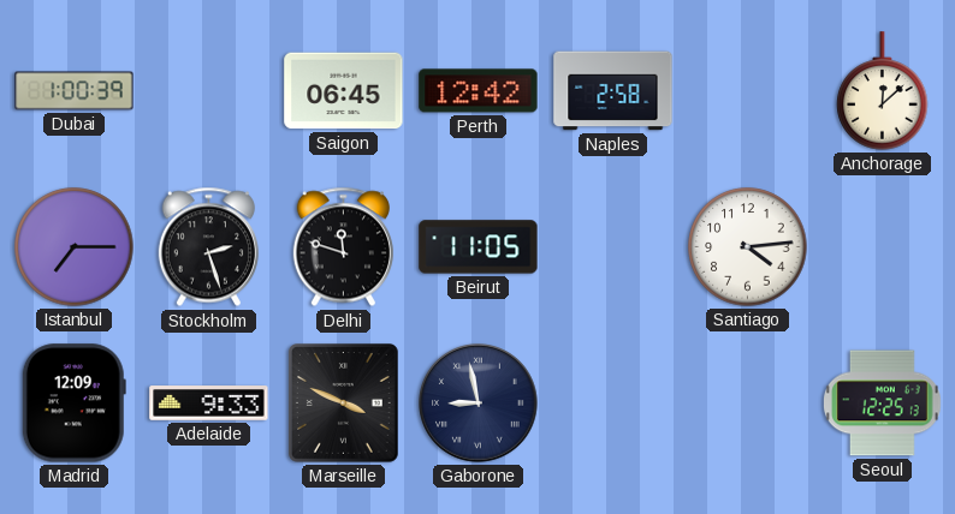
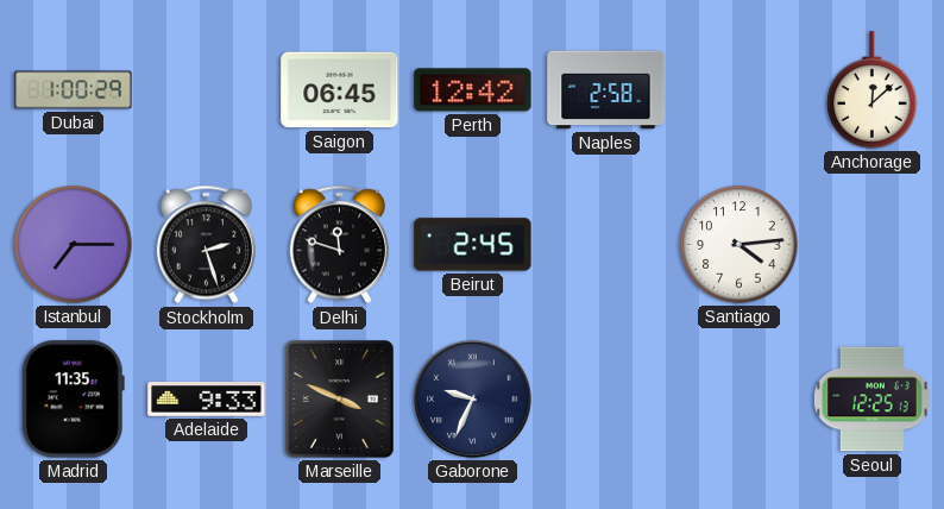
Dubai: 1:00:39 -> 1:00:29
Beirut: 11:05 -> 2:45
Madrid: 12:09 -> 11:35
Gaborone: 8:58 -> 9:34
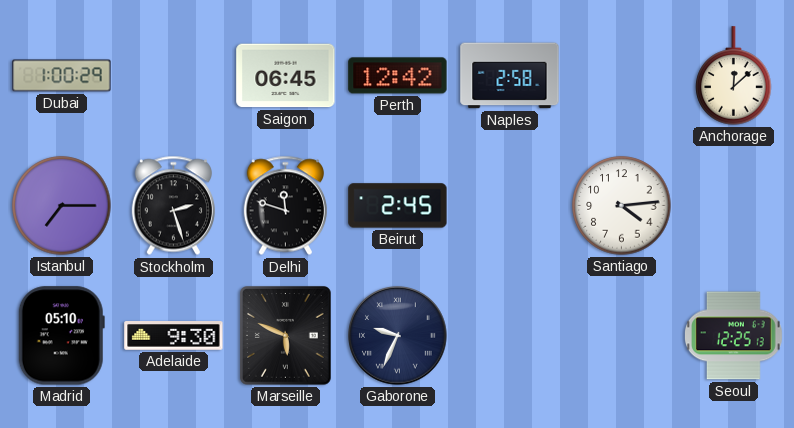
Madrid: 11:35 -> 05:10
Adelaide: 9:33 -> 9:30
Marseille: 3:49 -> 5:49
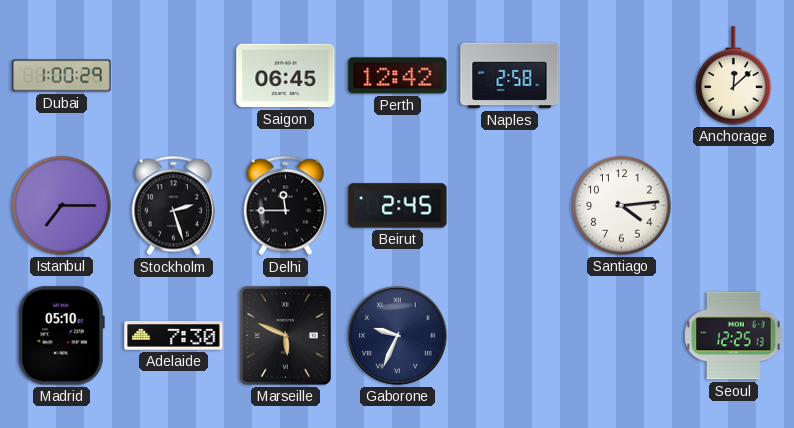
Delhi: 11:48 -> 11:45
Adelaide: 9:30 -> 7:30
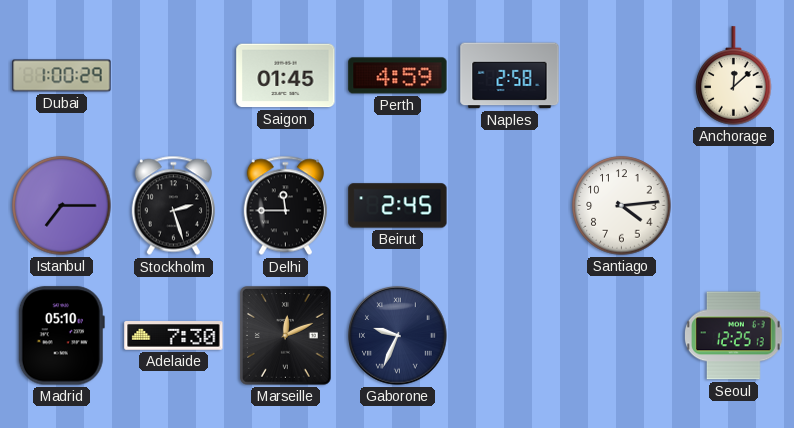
Saigon: 06:45 -> 01:45
Perth: 12:42 -> 4:59
Marseille: 5:49 -> 12:11
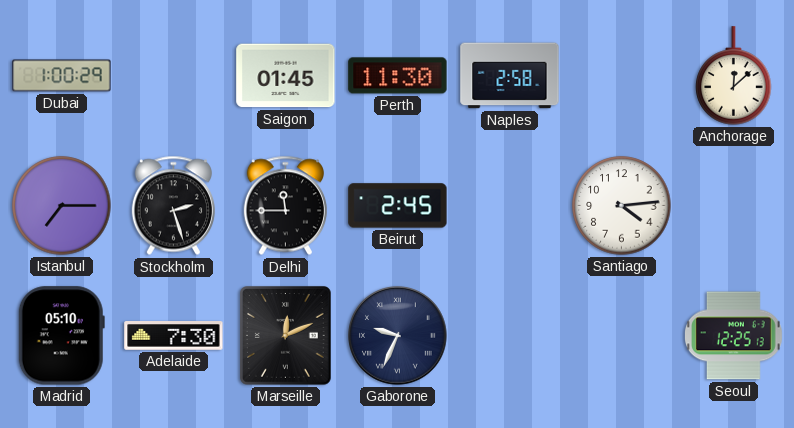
Perth: 4:59 -> 11:30
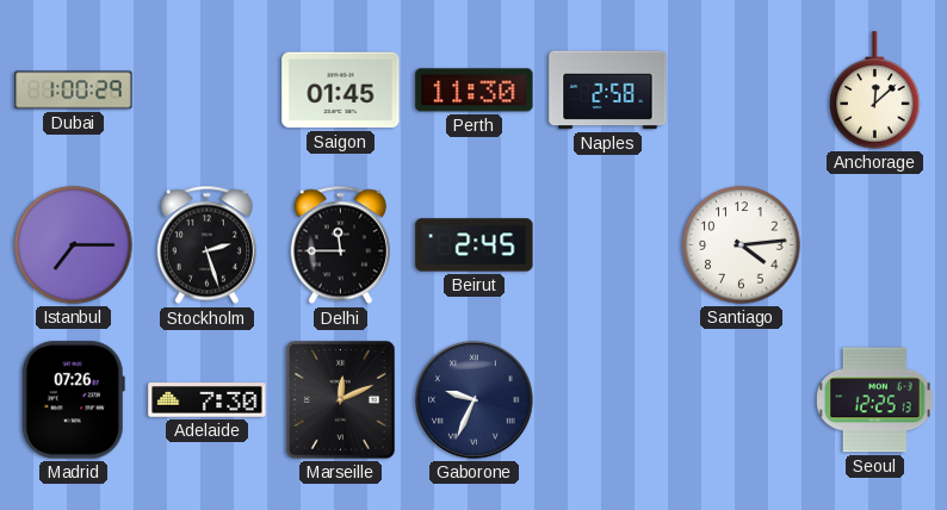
Madrid: 05:10 -> 07:26
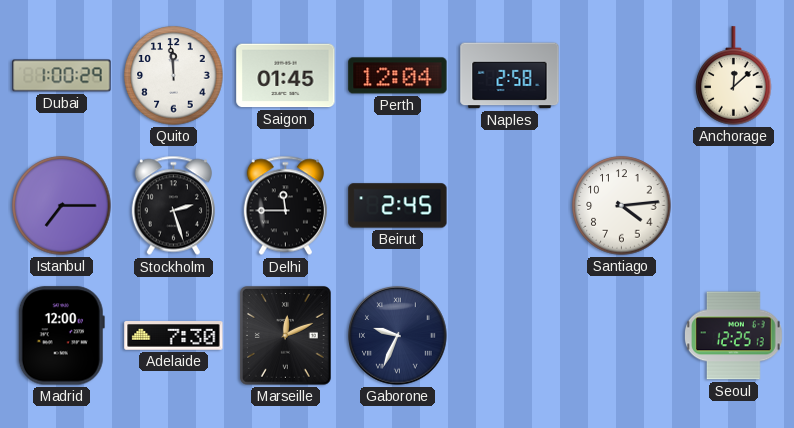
Quito: none -> 11:59
Perth: 11:30 -> 12:04
Madrid: 07:26 -> 12:00
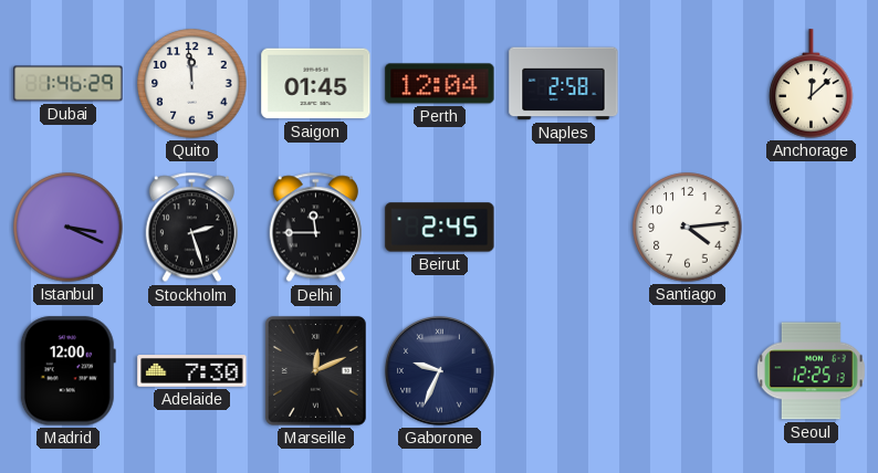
Dubai: 1:00 -> 1:46
Istanbul: 7:15 -> 3:19
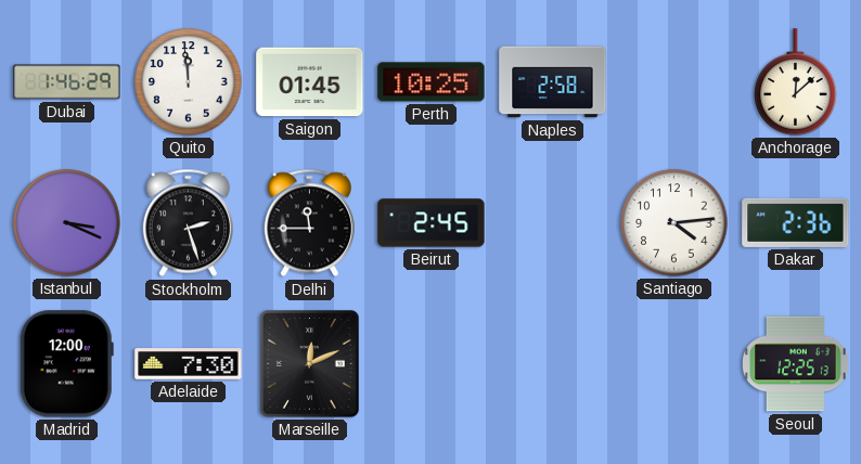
Perth: 12:04 -> 10:25
Dakar: none -> 2:36
Gaborone: 9:34 -> none
